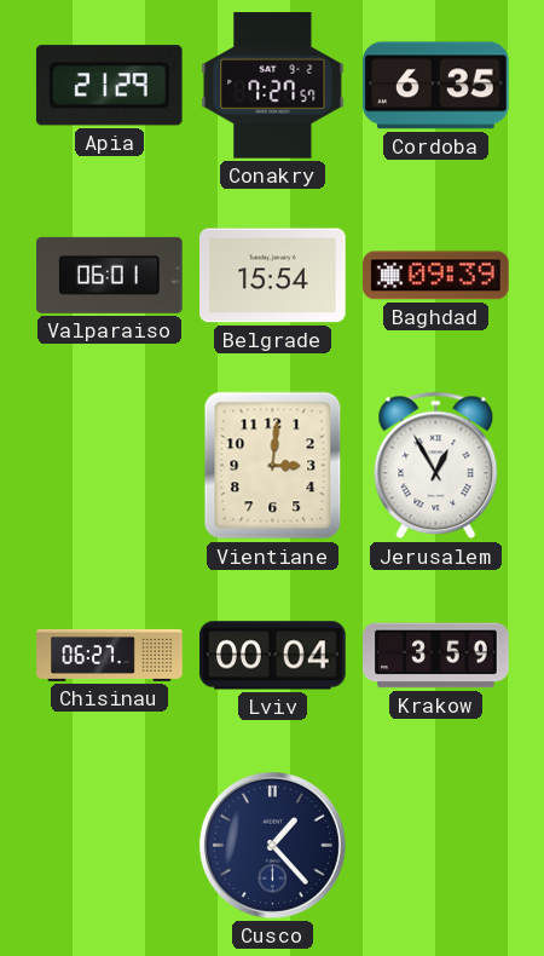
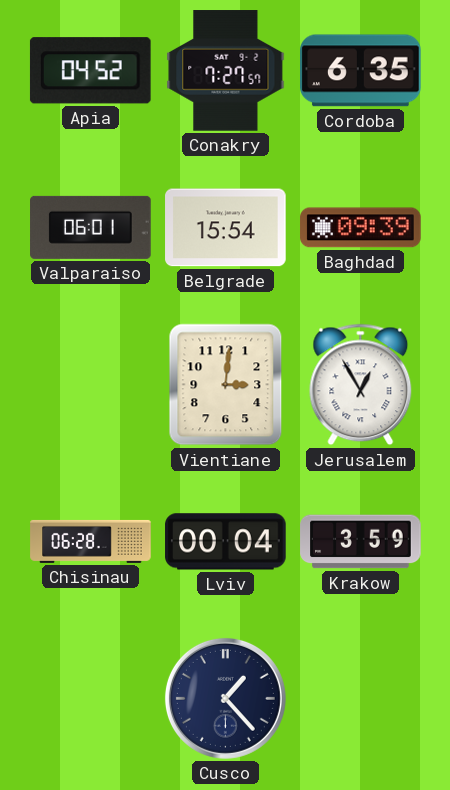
Apia: 21:29 -> 04:52
Chisinau: 06:27 -> 06:28
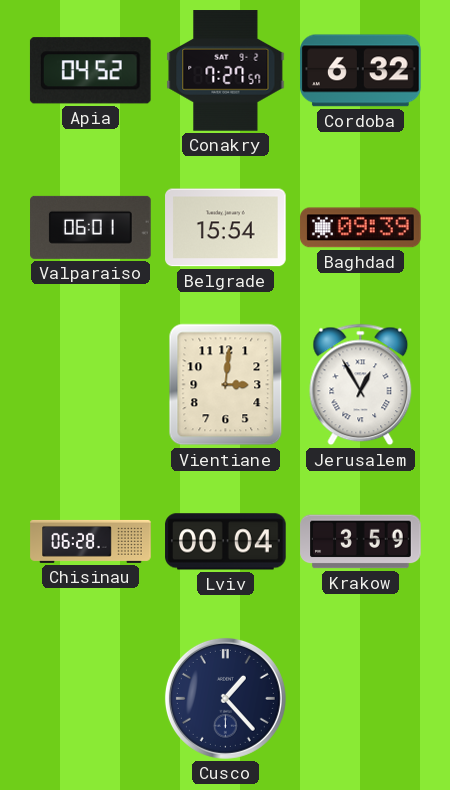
Cordoba: 6:35 -> 6:32
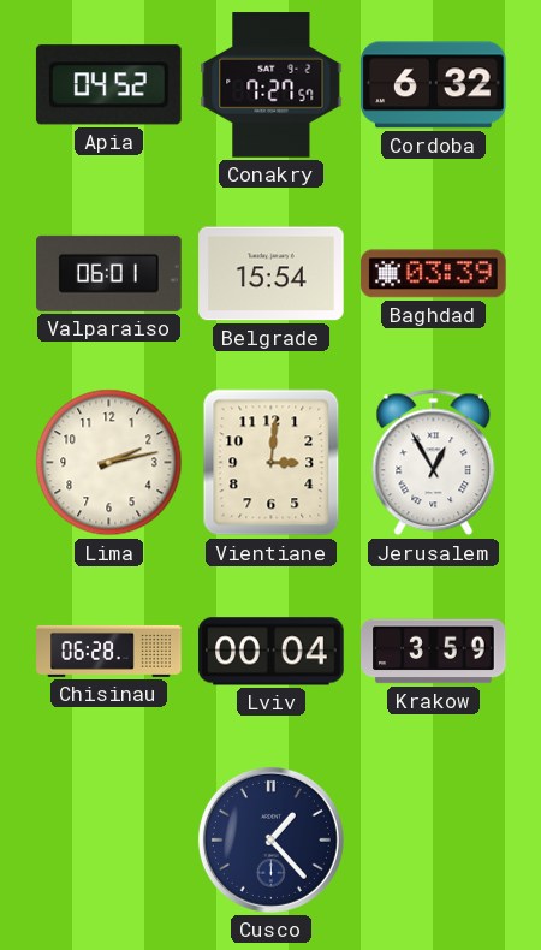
Baghdad: 09:39 -> 03:39
Lima: none -> 2:13
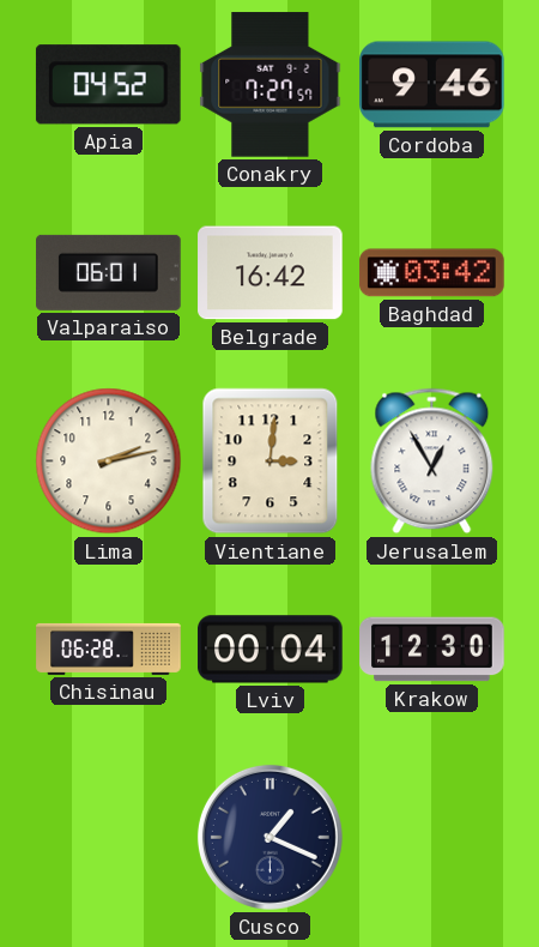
Cordoba: 6:32 -> 9:46
Belgrade: 15:54 -> 16:42
Baghdad: 03:39 -> 03:42
Krakow: 3:59 -> 12:30
Cusco: 1:23 -> 1:19
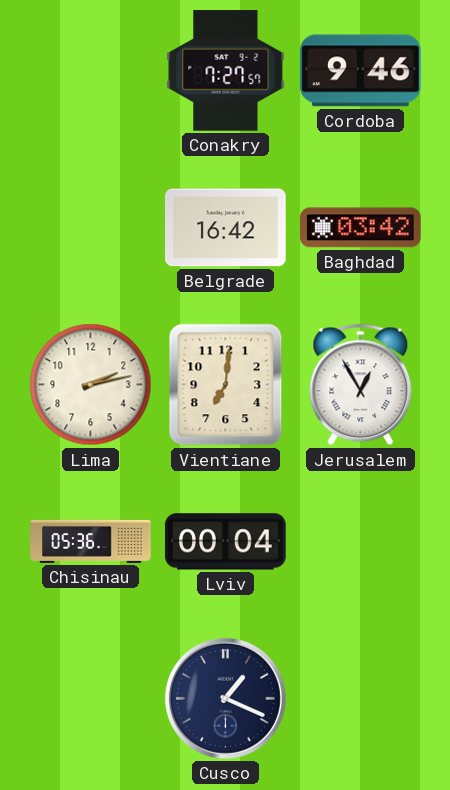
Apia: 04:52 -> none
Valparaiso: 06:01 -> none
Vientiane: 3:01 -> 7:01
Chisinau: 06:28 -> 05:36
Krakow: 12:30 -> none
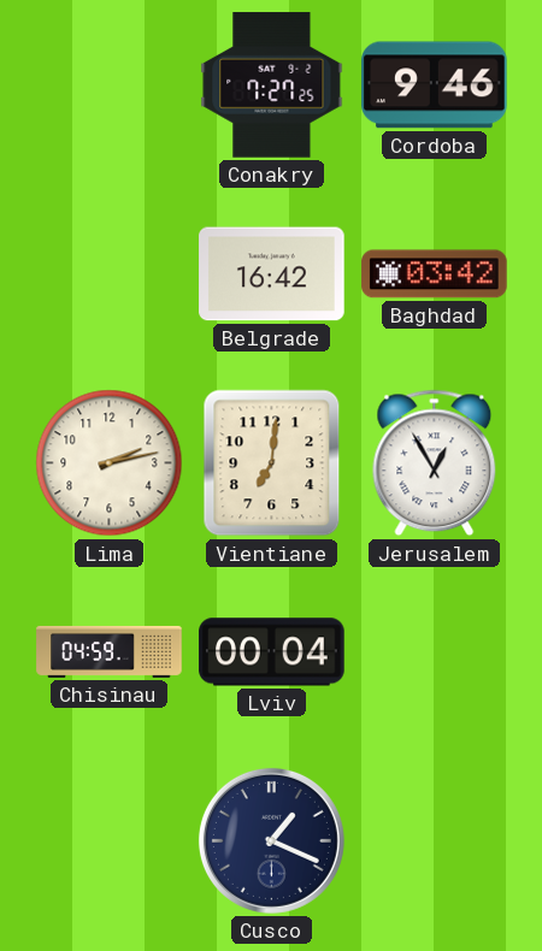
Conakry: 7:27:57 -> 7:27:25
Chisinau: 05:36 -> 04:59
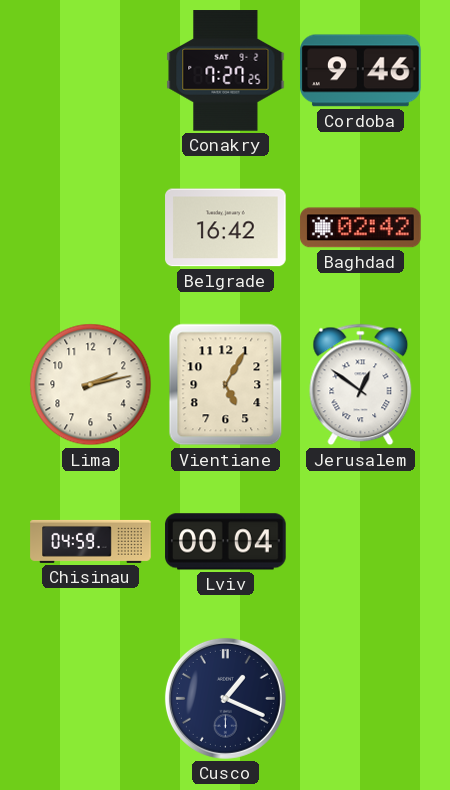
Baghdad: 03:42 -> 02:42
Vientiane: 7:01 -> 5:05
Jerusalem: 12:55 -> 12:51
